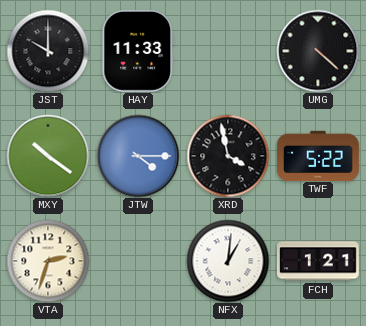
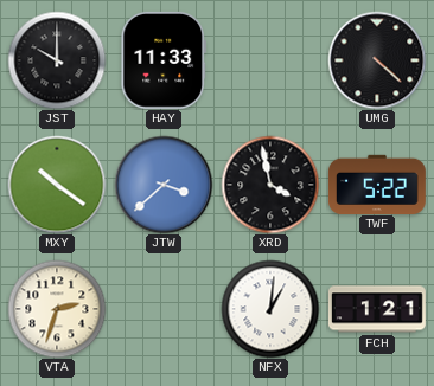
JTW: 4:15 -> 3:38
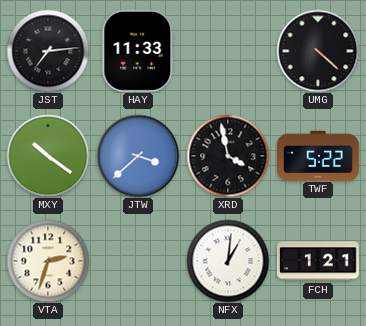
JST: 10:00 -> 7:14
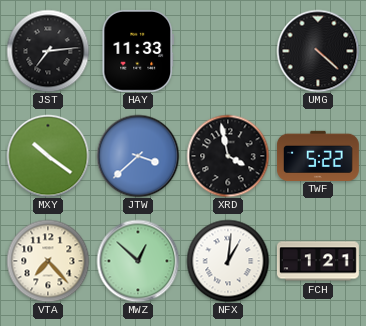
VTA: 2:33 -> 7:23
MWZ: none -> 12:52
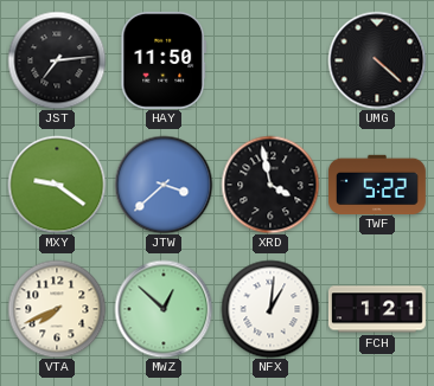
HAY: 11:33 -> 11:50
MXY: 10:21 -> 9:21
VTA: 7:23 -> 7:41
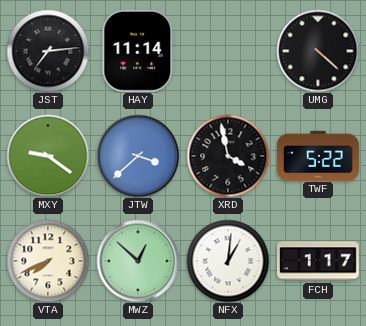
HAY: 11:50 -> 11:14
FCH: 1:21 -> 1:17
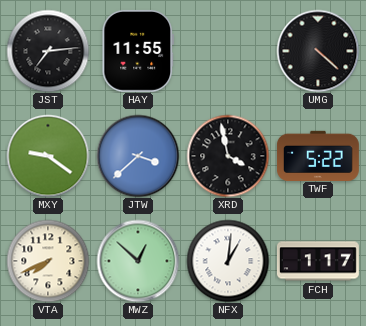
HAY: 11:14 -> 11:55
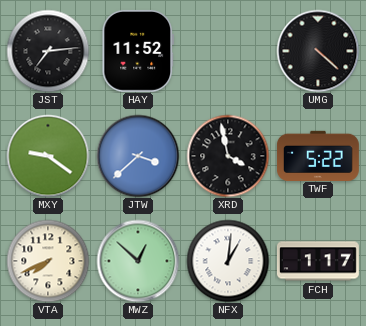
HAY: 11:55 -> 11:52
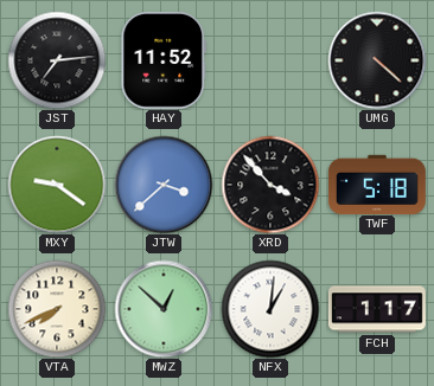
XRD: 3:58 -> 3:53
TWF: 5:22 -> 5:18
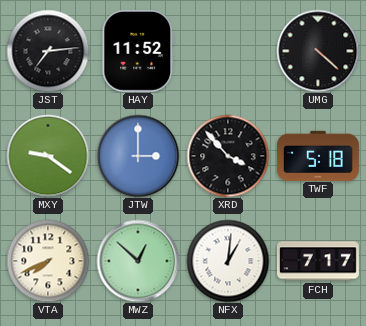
JTW: 3:38 -> 3:00
FCH: 1:17 -> 7:17
